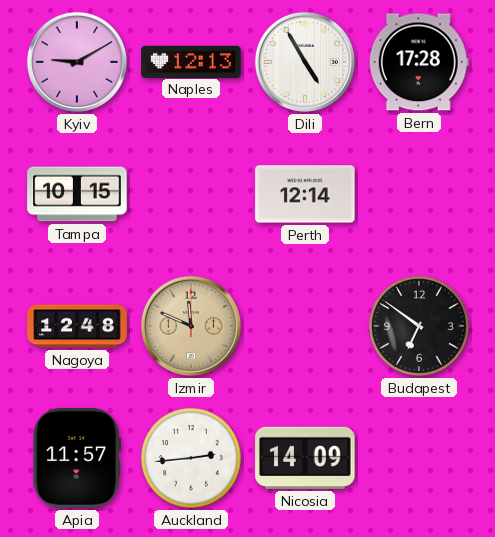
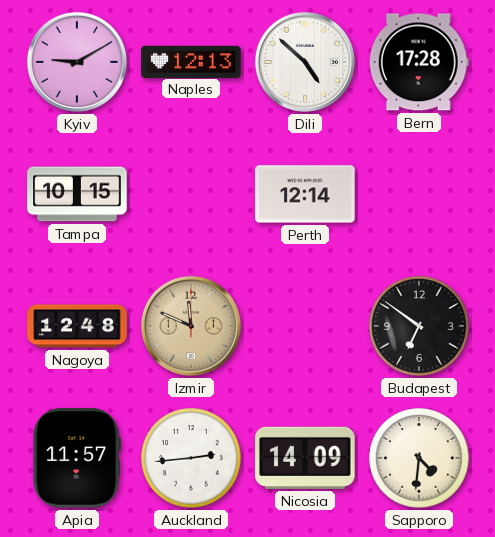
Dili: 4:55 -> 4:52
Sapporo: none -> 4:31
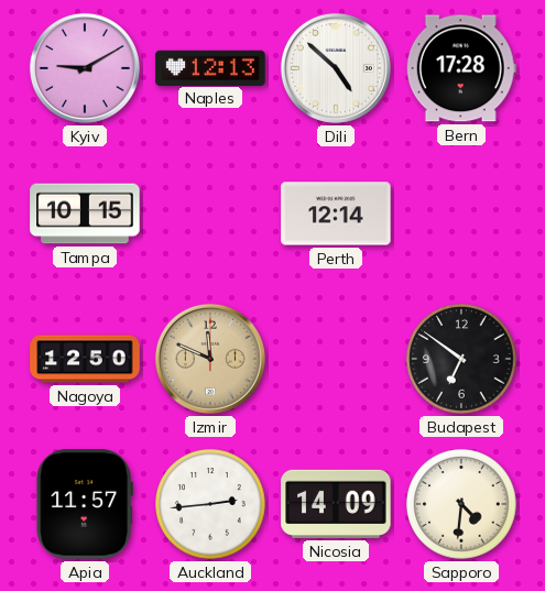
Nagoya: 12:48 -> 12:50
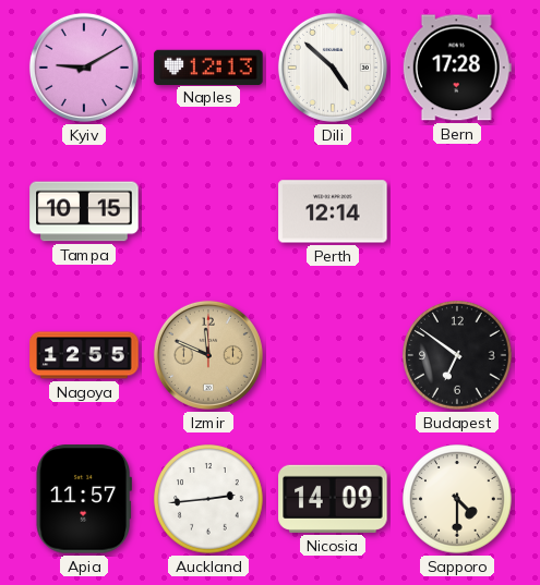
Nagoya: 12:50 -> 12:55
Sapporo: 4:31 -> 4:30
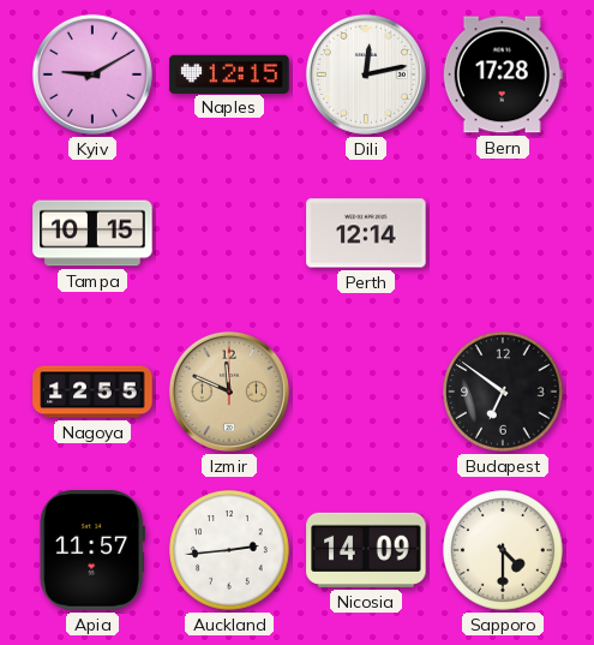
Naples: 12:13 -> 12:15
Dili: 4:52 -> 12:13
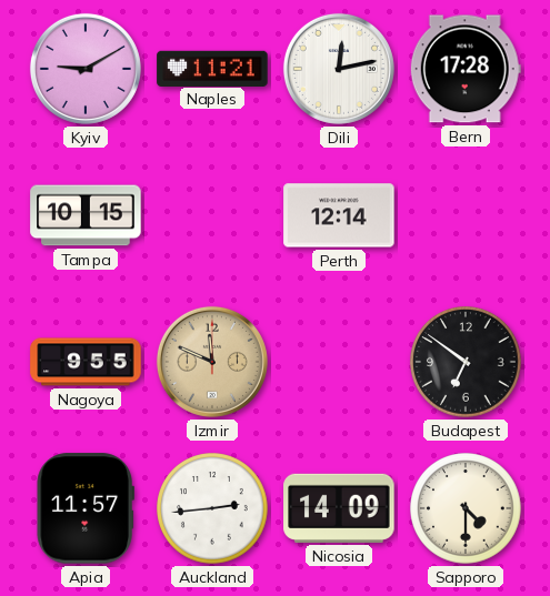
Naples: 12:15 -> 11:21
Nagoya: 12:55 -> 9:55
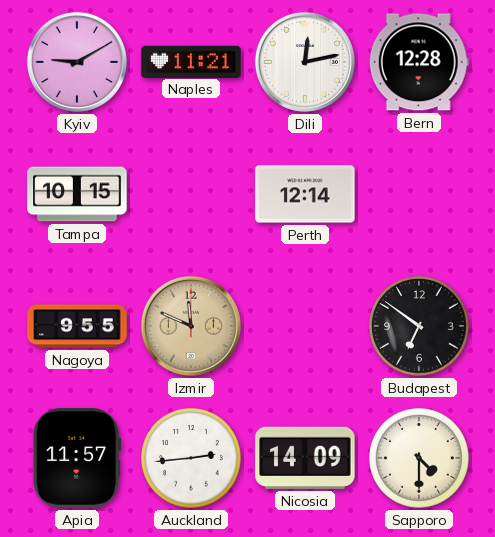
Bern: 17:28 -> 12:28
